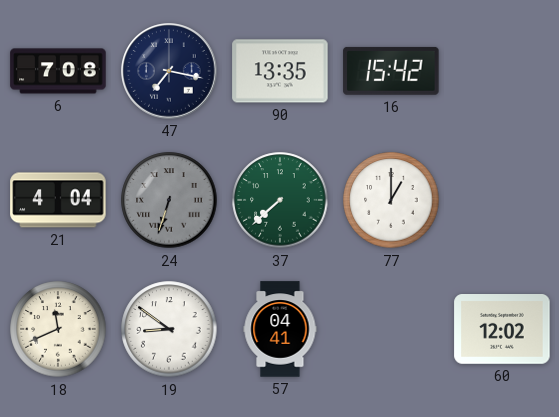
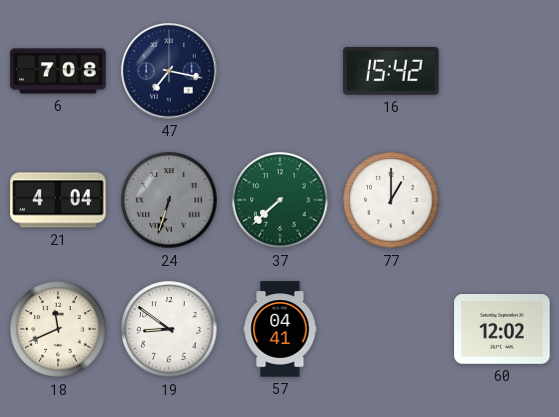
90: 13:35 -> none
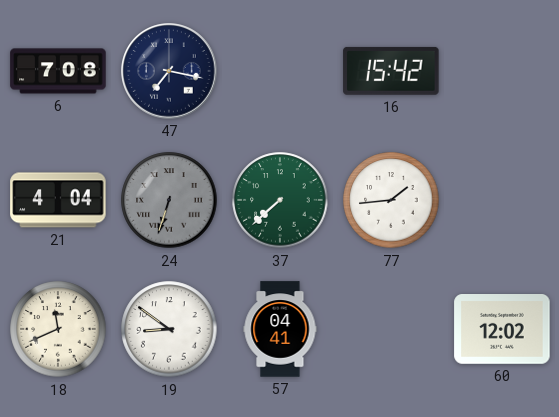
77: 1:00 -> 1:44
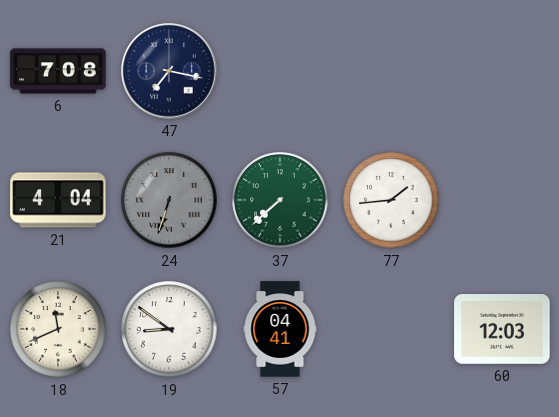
16: 15:42 -> none
60: 12:02 -> 12:03
